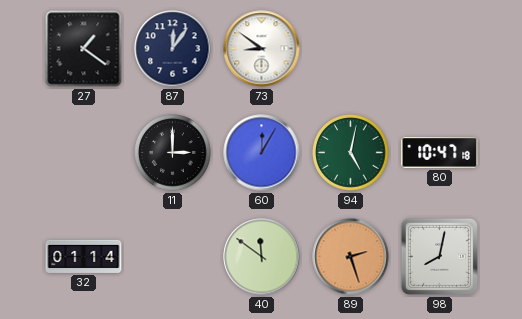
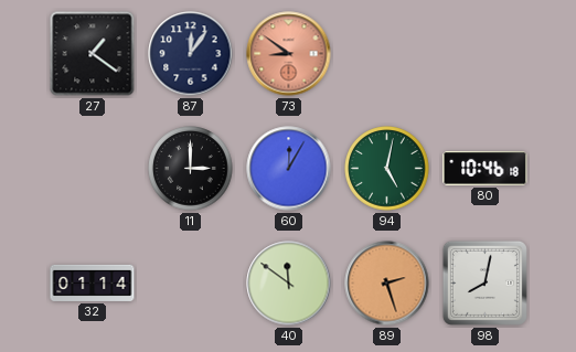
73 dial: white -> salmon
80: 10:47 -> 10:46
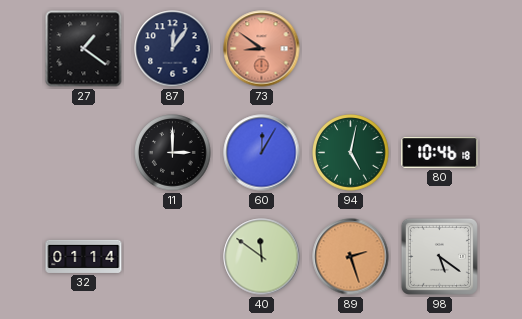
98: 8:02 -> 5:21
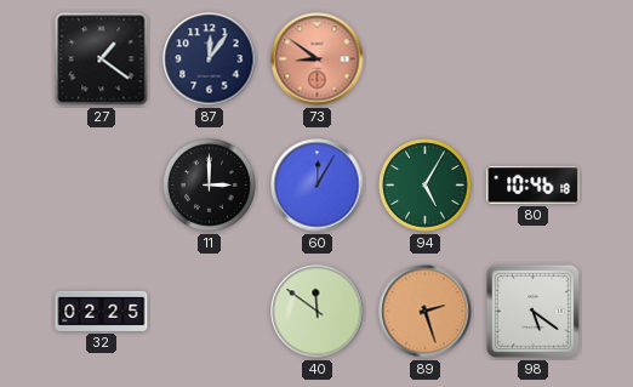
94: 5:02 -> 5:05
32: 01:14 -> 02:25
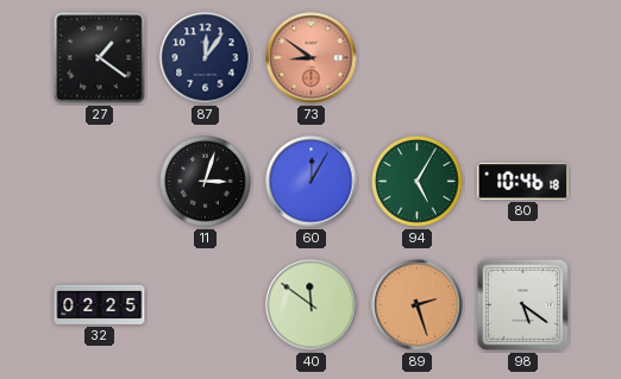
11: 3:00 -> 3:03
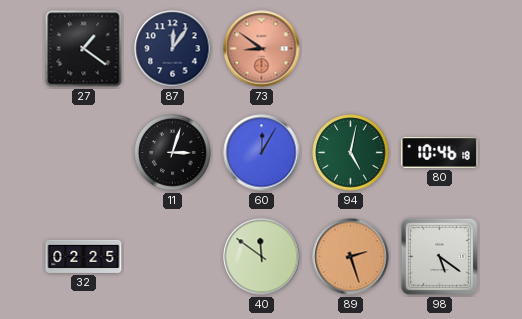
94: 5:05 -> 5:02
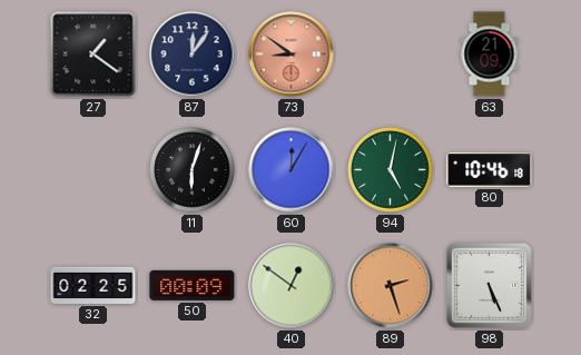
63: none -> 21:09
11: 3:03 -> 6:03
50: none -> 00:09
40: 11:51 -> 12:51
98: 5:21 -> 5:26
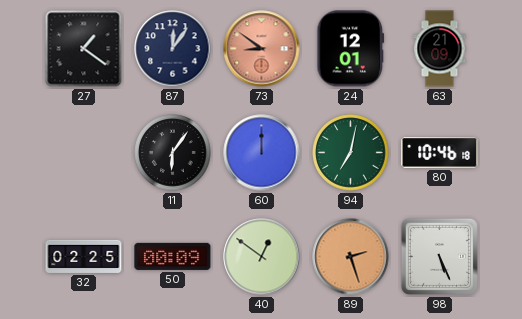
24: none -> 12:01
11: 6:03 -> 6:06
60: 12:05 -> 12:00
94: 5:02 -> 7:02
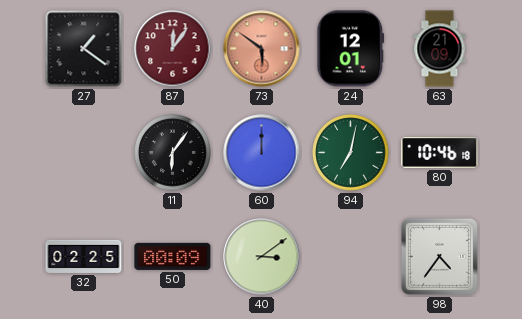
87 dial: navy -> burgundy
73: 8:51 -> 5:51
40: 12:51 -> 3:09
89: 2:27 -> none
98: 5:26 -> 4:36
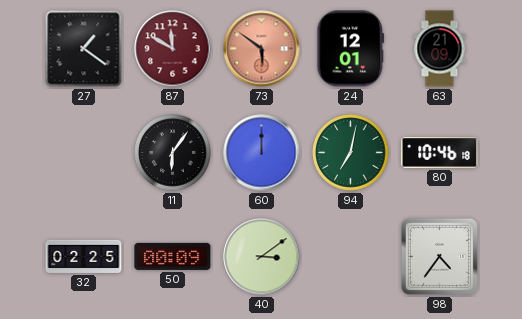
87: 12:06 -> 11:50
